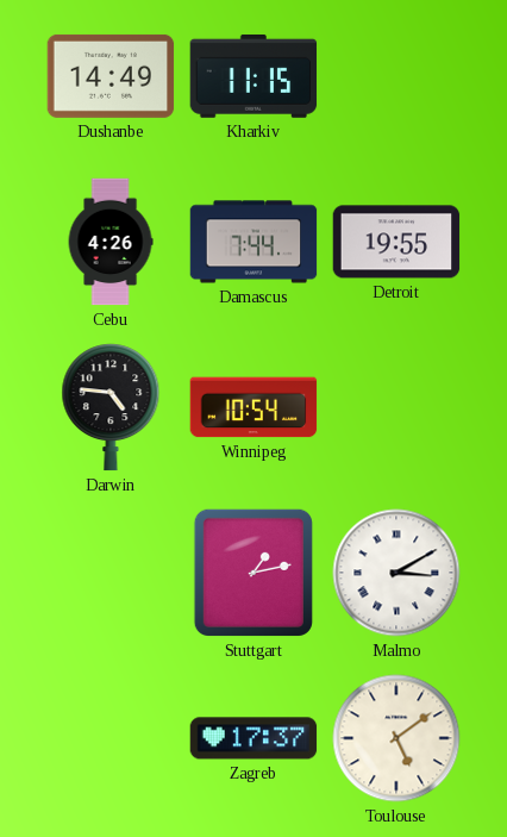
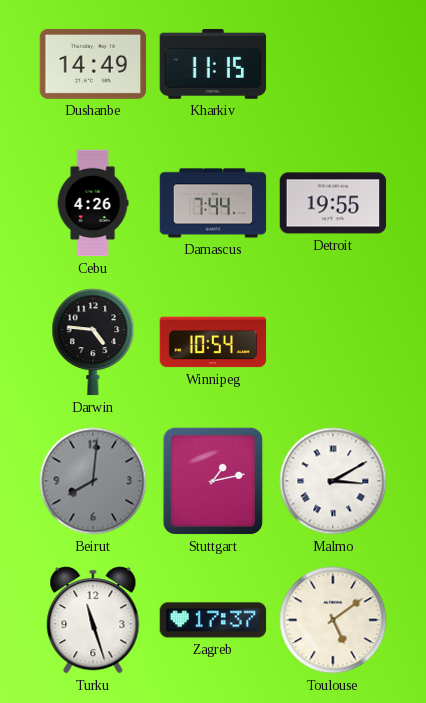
Beirut: none -> 8:01
Turku: none -> 11:27
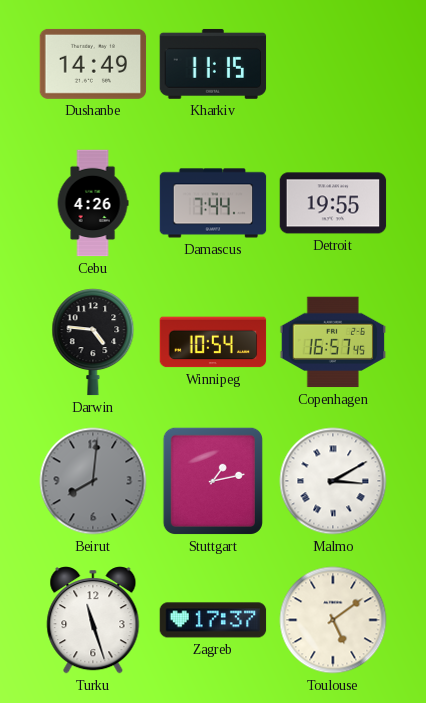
Copenhagen: none -> 16:57
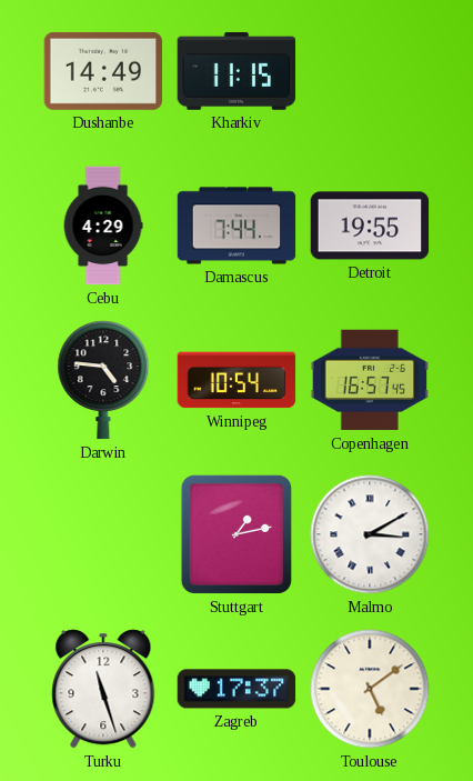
Cebu: 4:26 -> 4:29
Beirut: 8:01 -> none
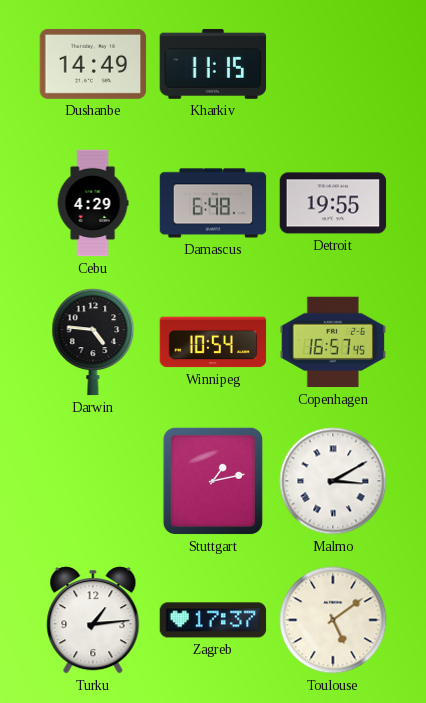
Damascus: 7:44 -> 6:48
Turku: 11:27 -> 1:14
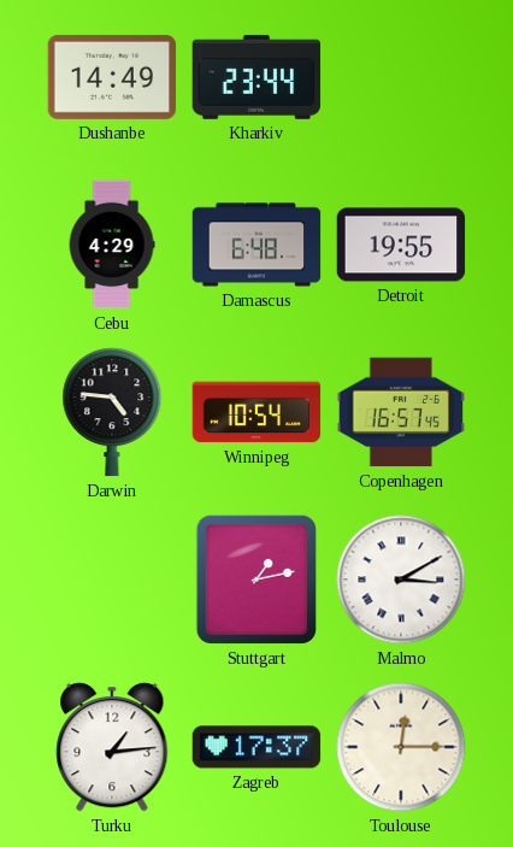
Kharkiv: 11:15 -> 23:44
Toulouse: 5:09 -> 12:15
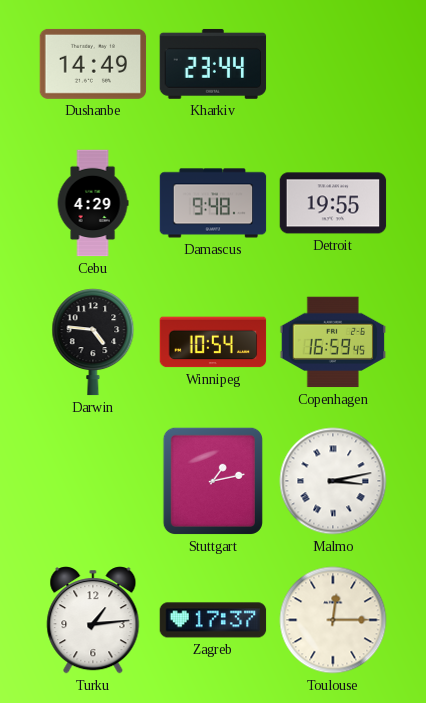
Damascus: 6:48 -> 9:48
Copenhagen: 16:57 -> 16:59
Malmo: 3:10 -> 3:13
